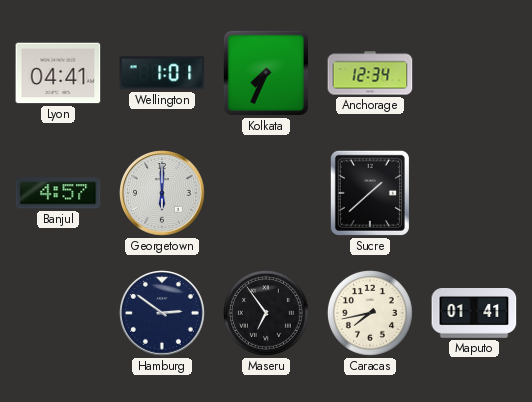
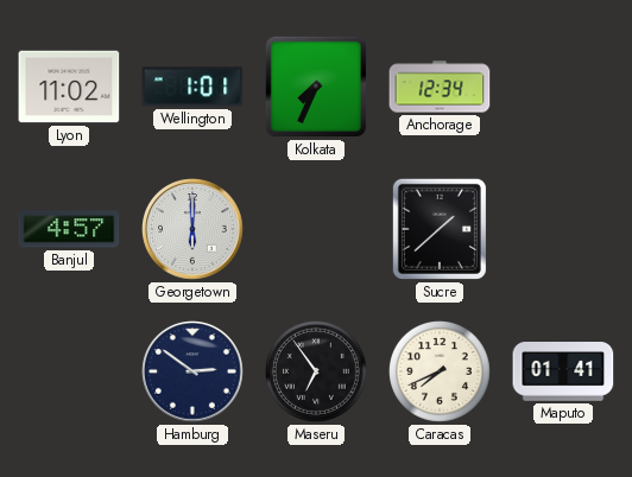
Lyon: 04:41 -> 11:02
Caracas: 7:43 -> 7:41
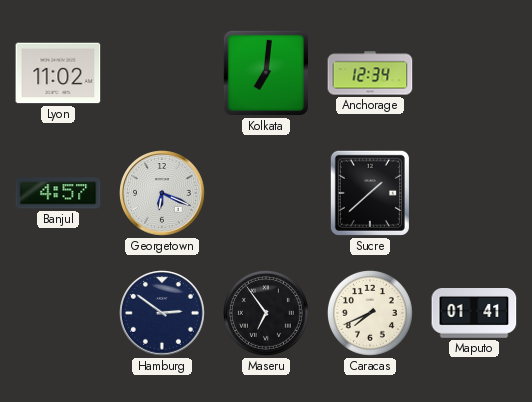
Wellington: 1:01 -> none
Kolkata: 7:34 -> 7:01
Georgetown: 6:00 -> 6:19
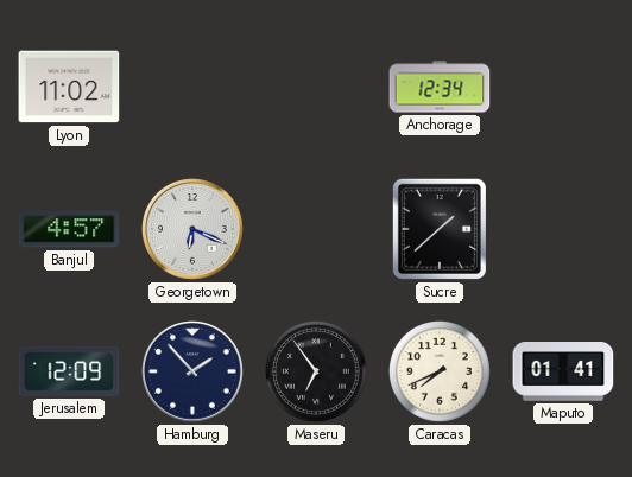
Kolkata: 7:01 -> none
Jerusalem: none -> 12:09
Hamburg: 2:51 -> 1:53
